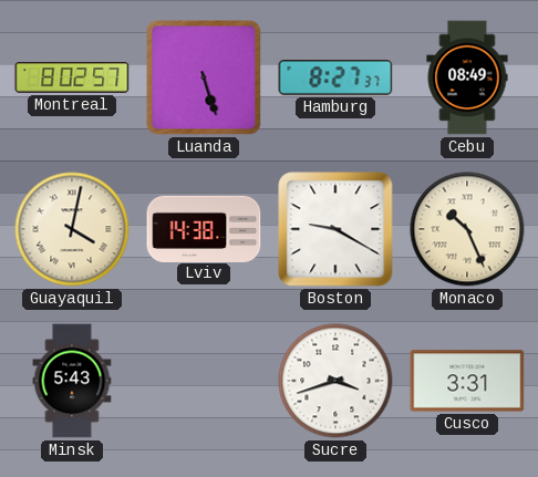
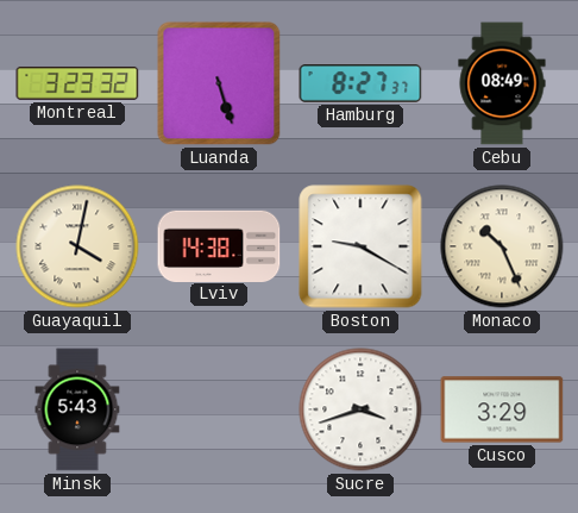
Montreal: 8:02 -> 3:23
Cusco: 3:31 -> 3:29
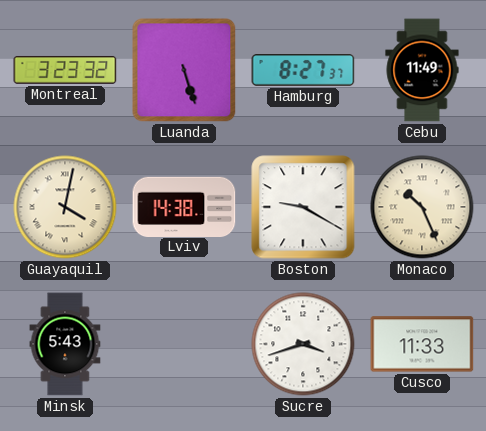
Cebu: 08:49 -> 11:49
Cusco: 3:29 -> 11:33
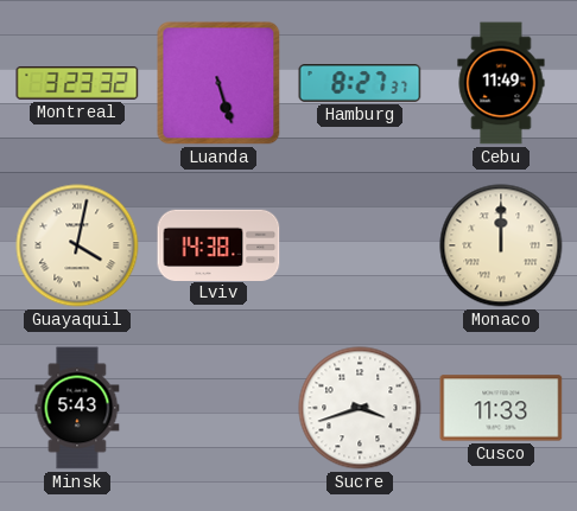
Boston: 9:20 -> none
Monaco: 10:26 -> 12:00
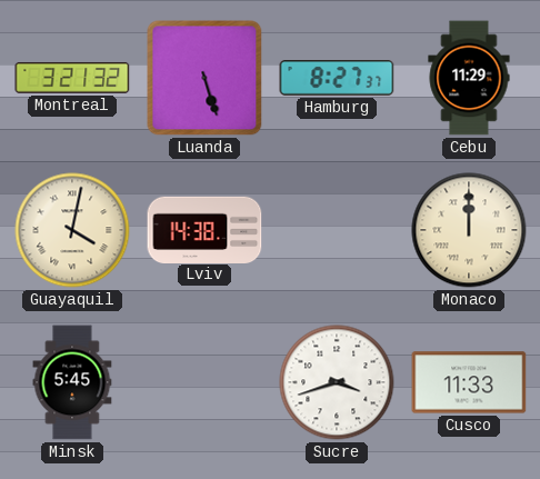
Montreal: 3:23 -> 3:21
Cebu: 11:49 -> 11:29
Minsk: 5:43 -> 5:45
